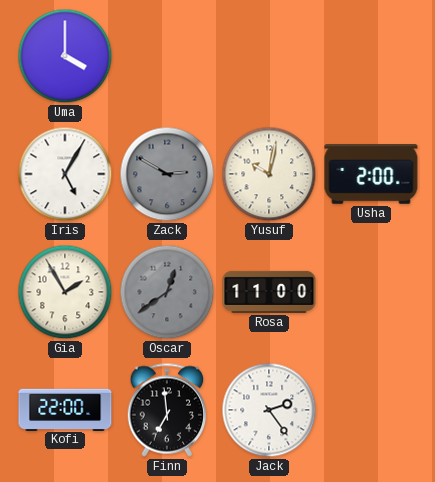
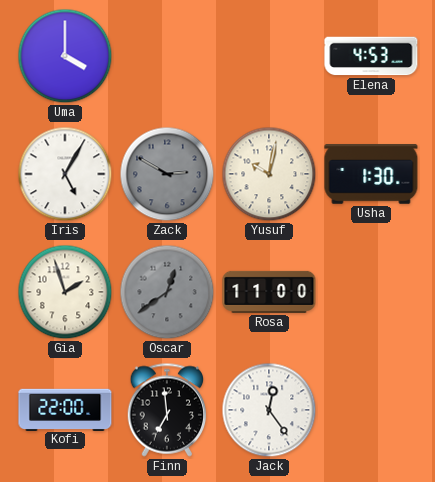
Elena: none -> 4:53
Usha: 2:00 -> 1:30
Gia: 1:55 -> 1:57
Jack: 2:24 -> 12:24
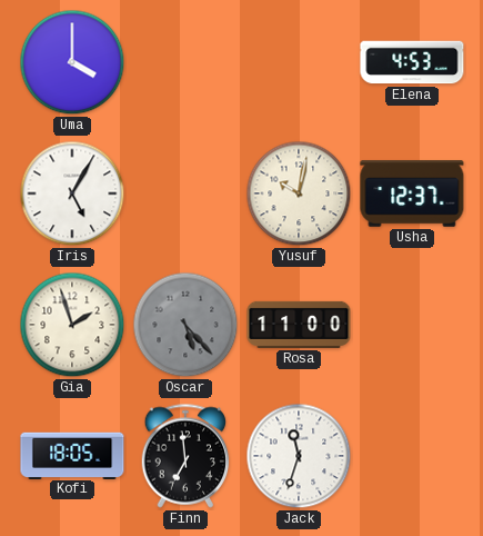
Zack: 2:50 -> none
Usha: 1:30 -> 12:37
Oscar: 12:39 -> 5:23
Kofi: 22:00 -> 18:05
Jack: 12:24 -> 11:33
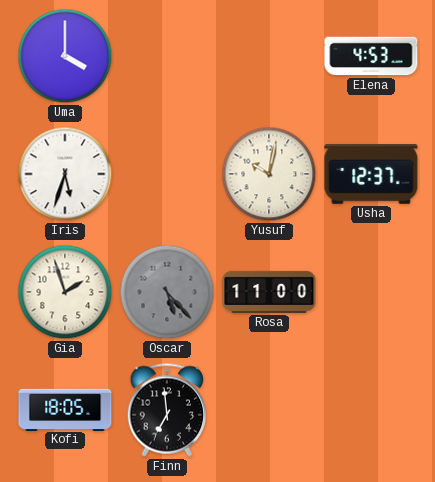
Iris: 5:05 -> 5:33
Jack: 11:33 -> none
